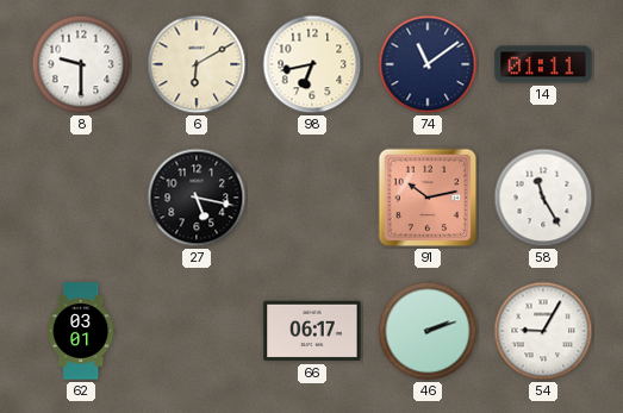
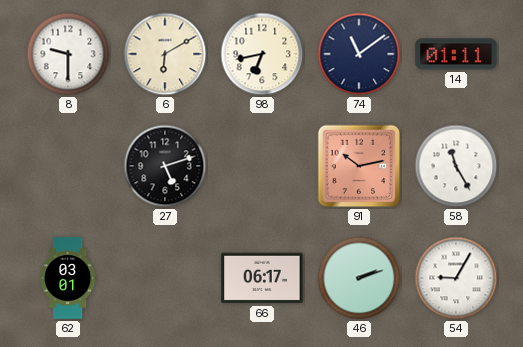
27: 5:17 -> 5:12
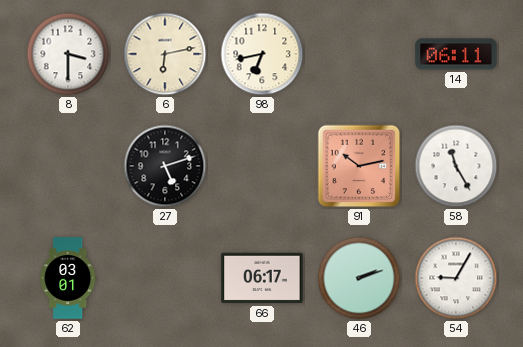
8: 9:30 -> 3:30
6: 6:10 -> 6:13
74: 11:09 -> none
14: 01:11 -> 06:11
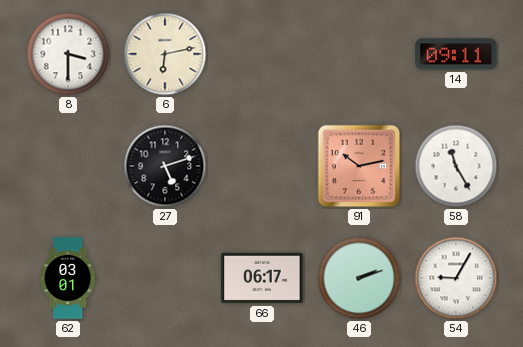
98: 6:43 -> none
14: 06:11 -> 09:11
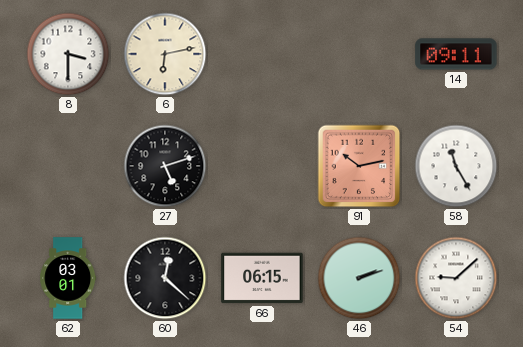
60: none -> 12:22
66: 06:17 -> 06:15
54: 9:05 -> 9:08
